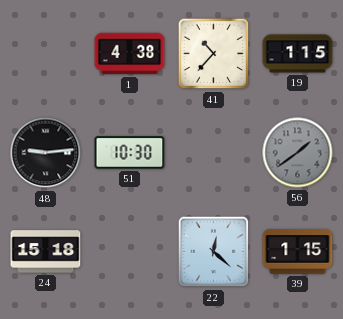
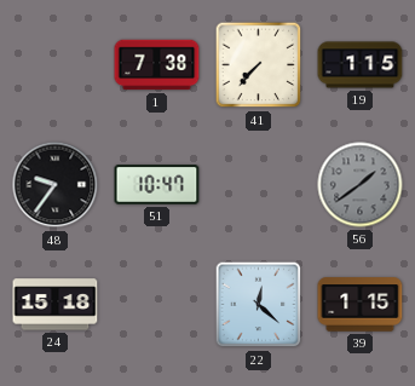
1: 4:38 -> 7:38
41: 10:37 -> 7:37
48: 9:14 -> 9:36
51: 10:30 -> 10:47
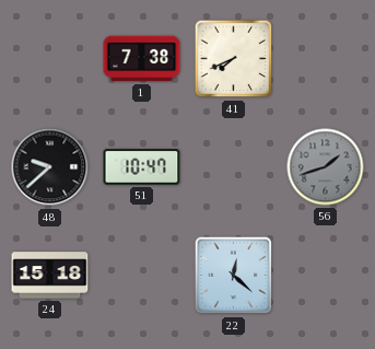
41: 7:37 -> 7:41
19: 1:15 -> none
48: 9:36 -> 9:38
56: 1:39 -> 1:42
39: 1:15 -> none
